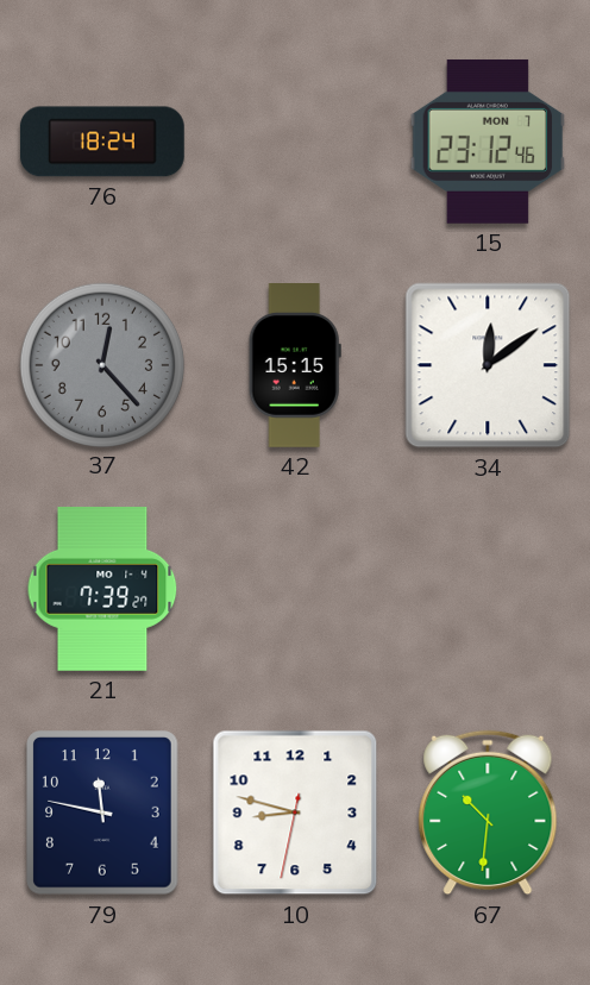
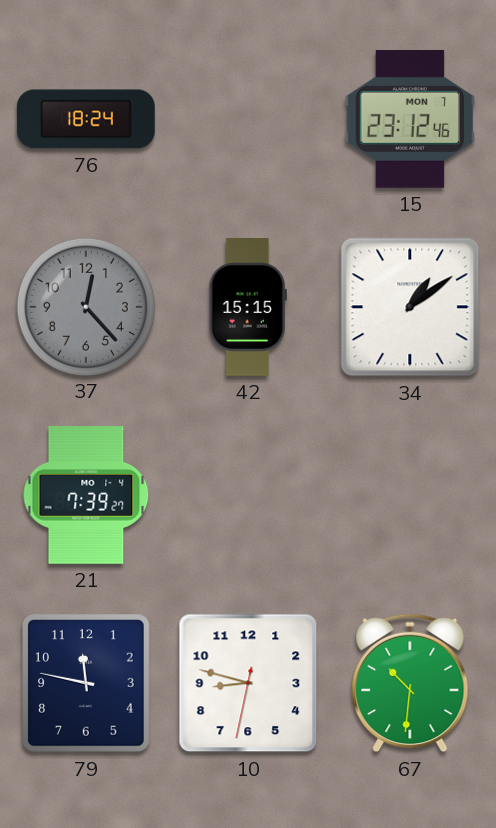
34: 12:09 -> 1:09
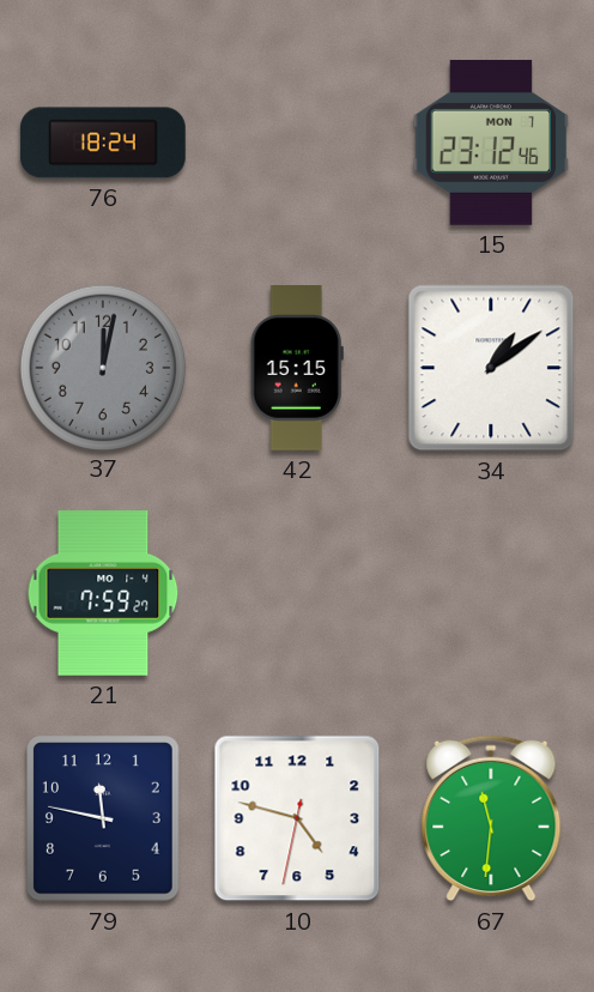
37: 12:23 -> 12:02
21: 7:39 -> 7:59
10: 8:47 -> 4:47
67: 10:31 -> 11:31
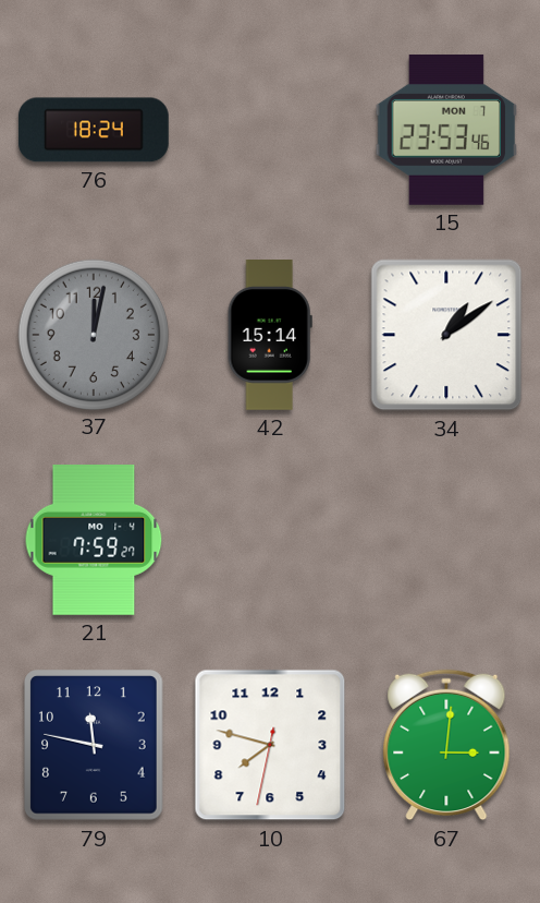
15: 23:12 -> 23:53
42: 15:15 -> 15:14
10: 4:47 -> 7:47
67: 11:31 -> 3:01
